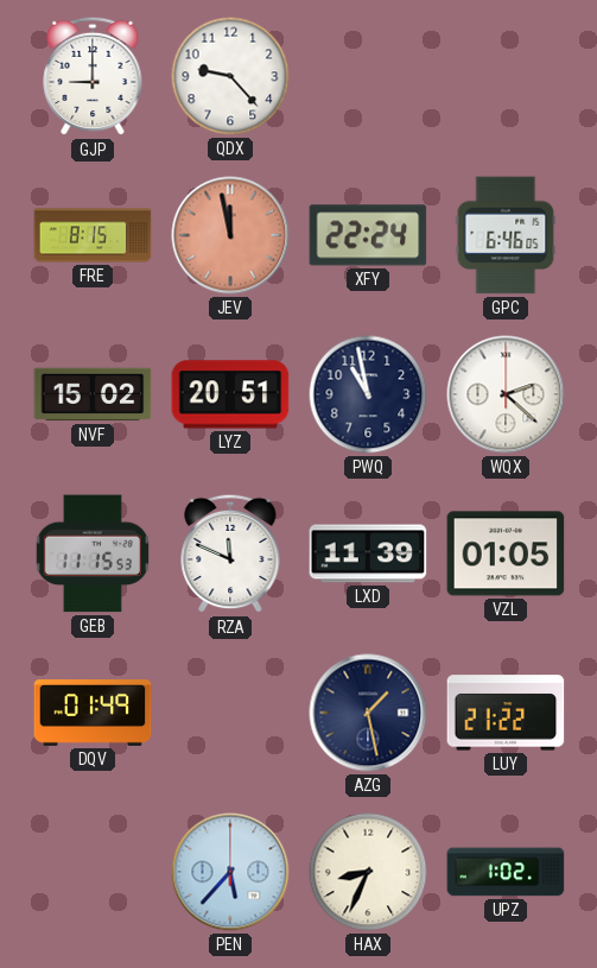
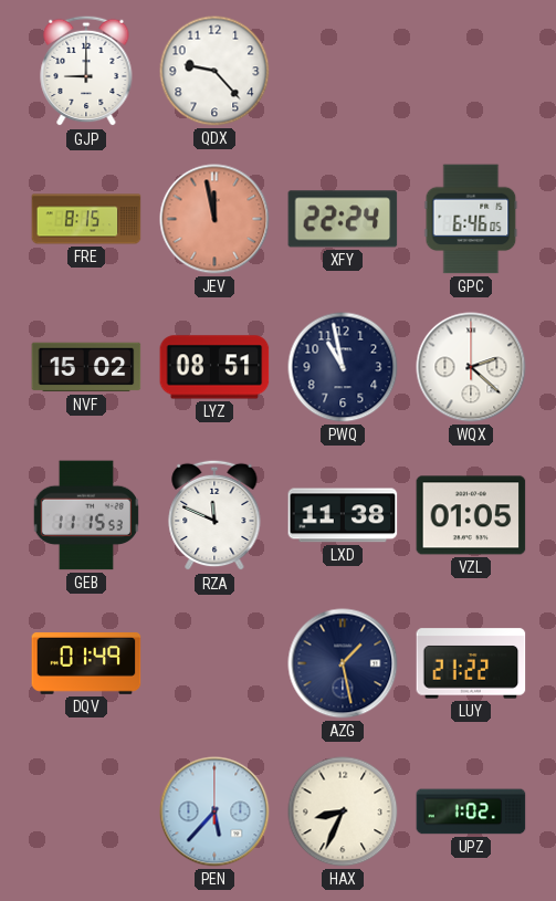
LYZ: 20:51 -> 08:51
LXD: 11:39 -> 11:38
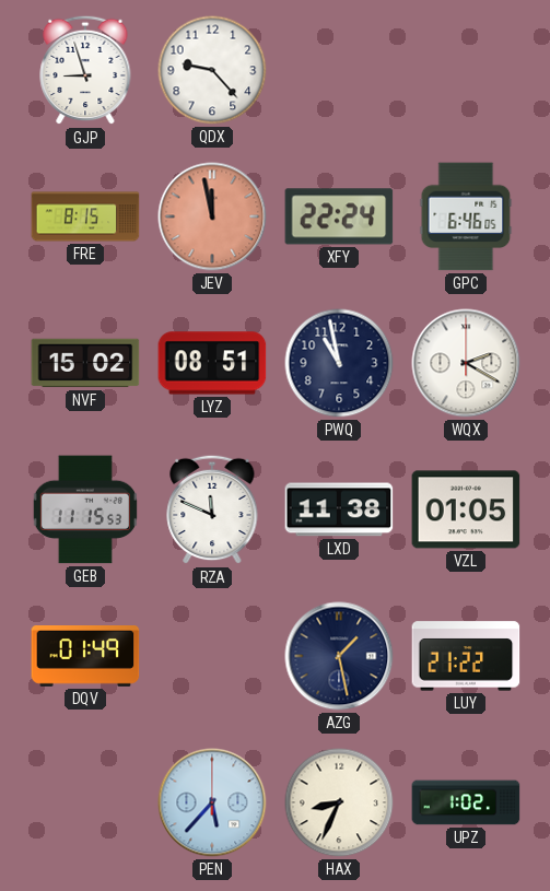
GJP: 9:00 -> 8:57
WQX: 2:22 -> 2:20
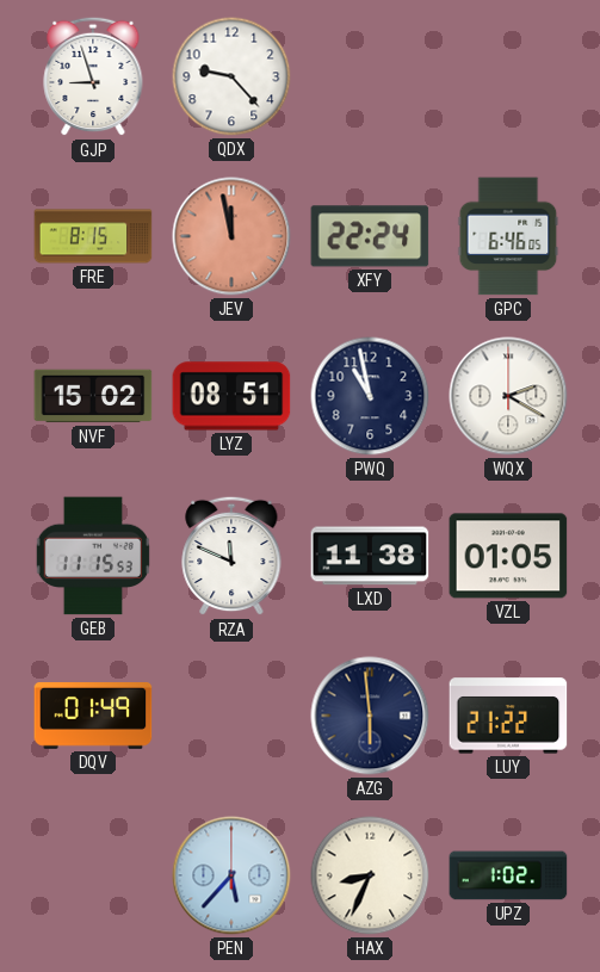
AZG: 1:28 -> 5:59
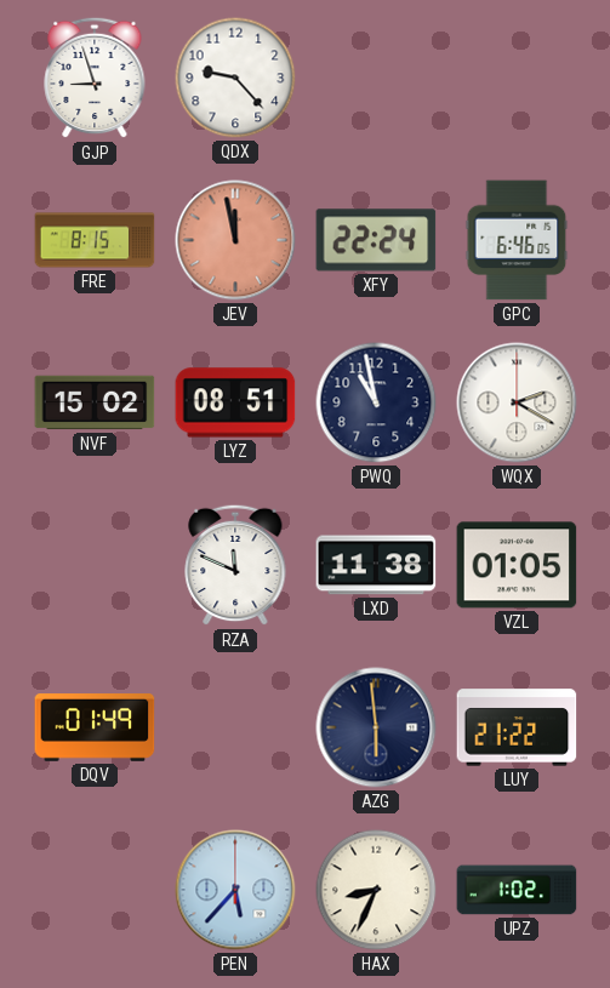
GEB: 11:15 -> none
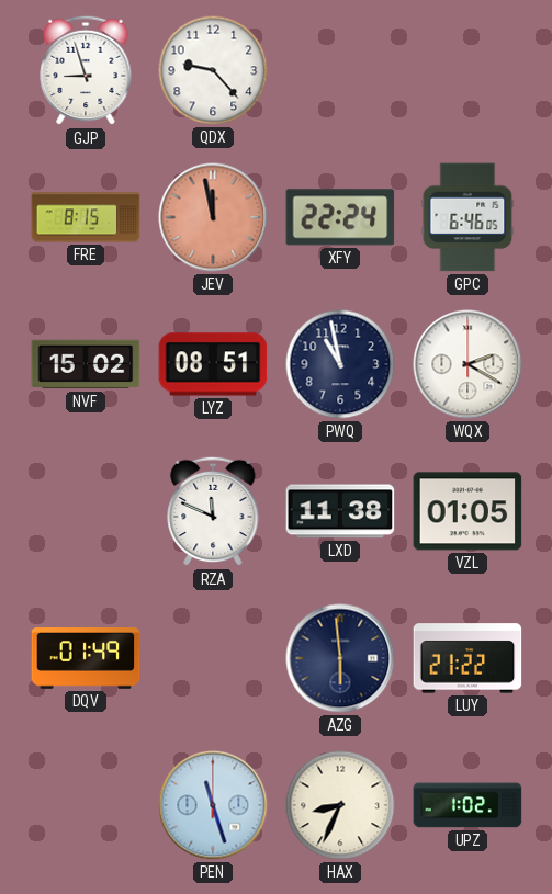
PEN: 5:37 -> 11:27
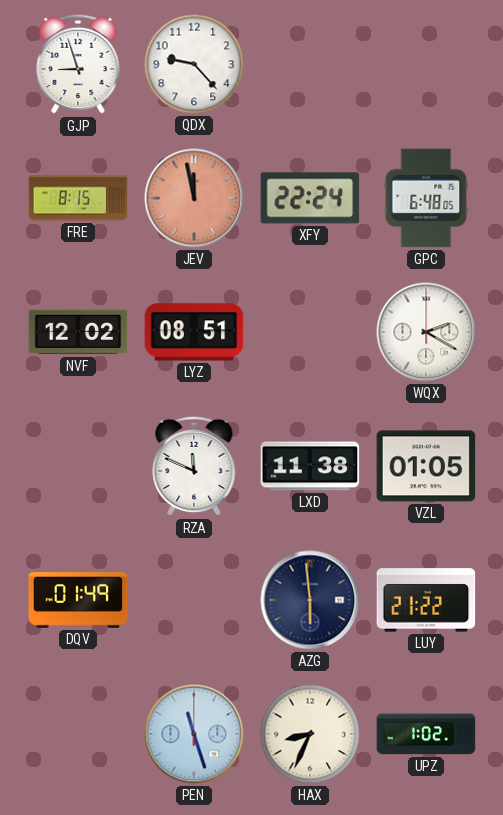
GPC: 6:46 -> 6:48
NVF: 15:02 -> 12:02
PWQ: 10:58 -> none
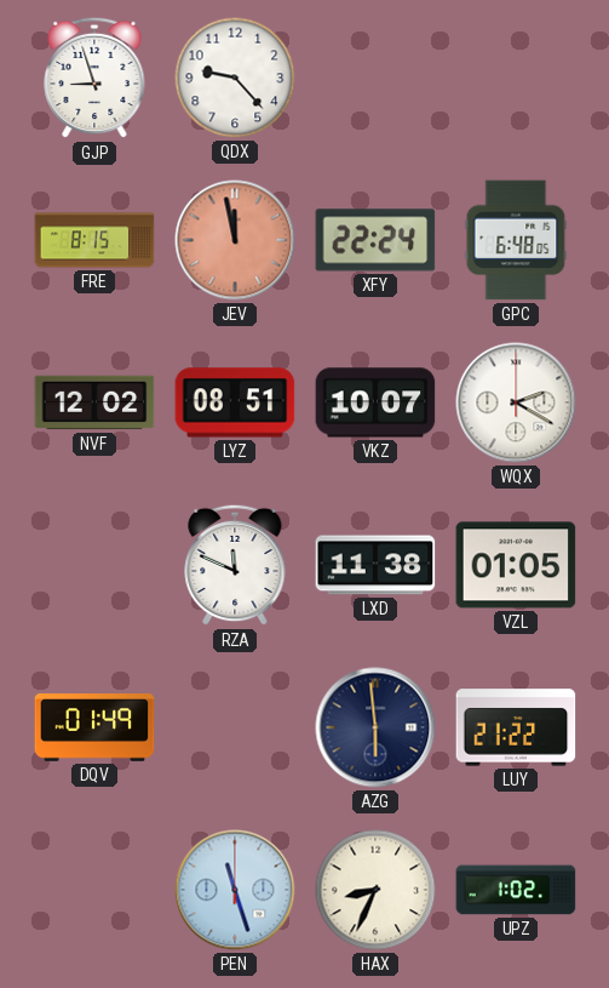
VKZ: none -> 10:07
